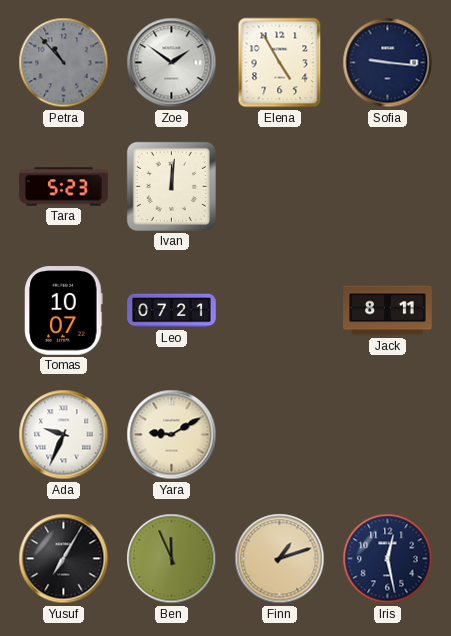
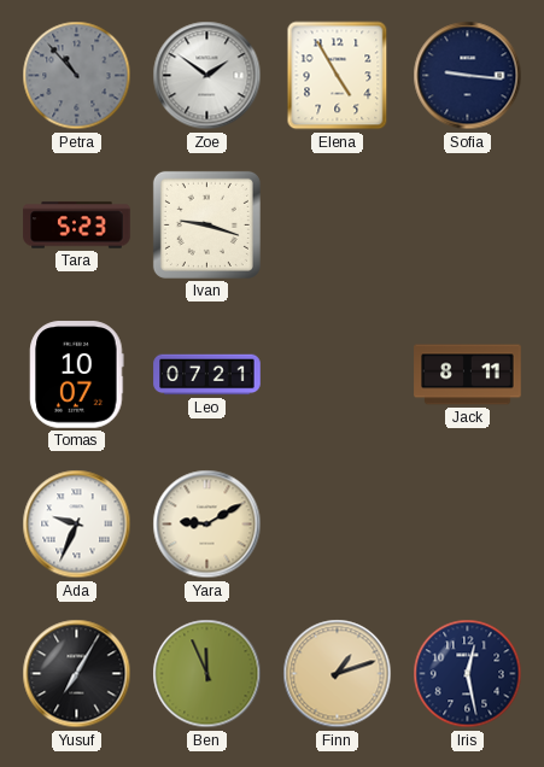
Ivan: 12:01 -> 9:18
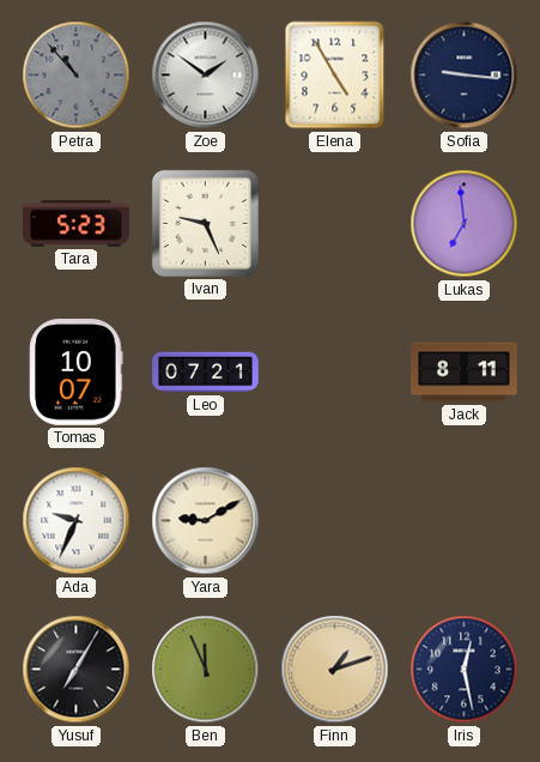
Ivan: 9:18 -> 9:26
Lukas: none -> 6:59
